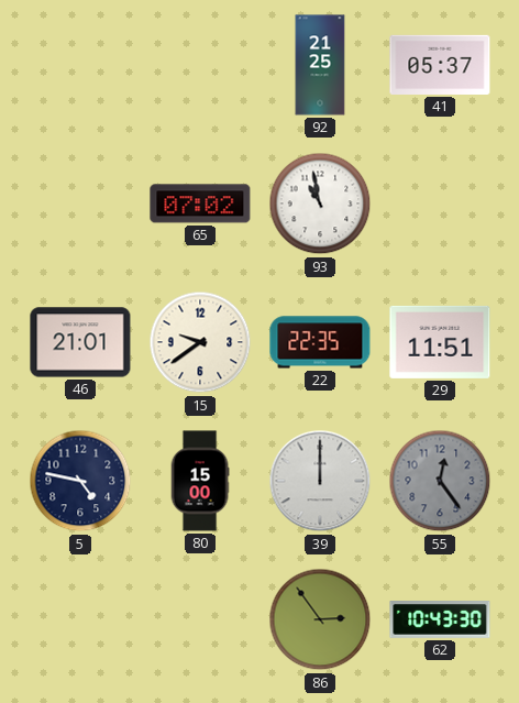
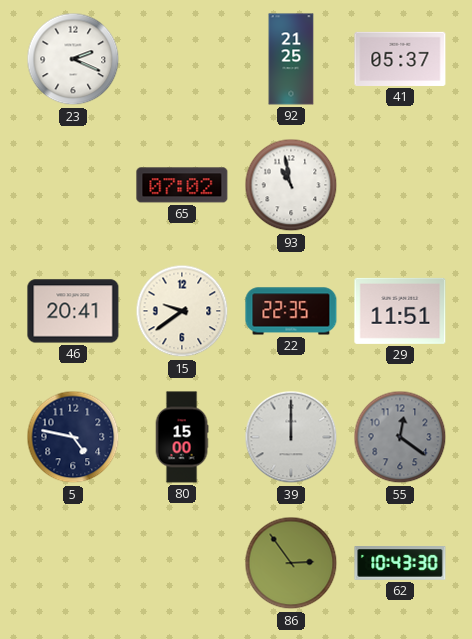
23: none -> 2:19
46: 21:01 -> 20:41
55: 12:24 -> 12:21
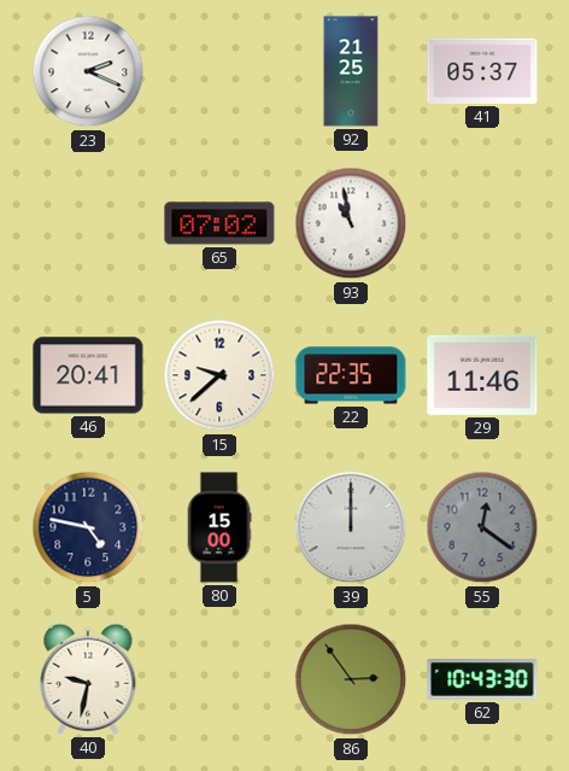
15: 9:39 -> 9:38
29: 11:51 -> 11:46
40: none -> 9:32
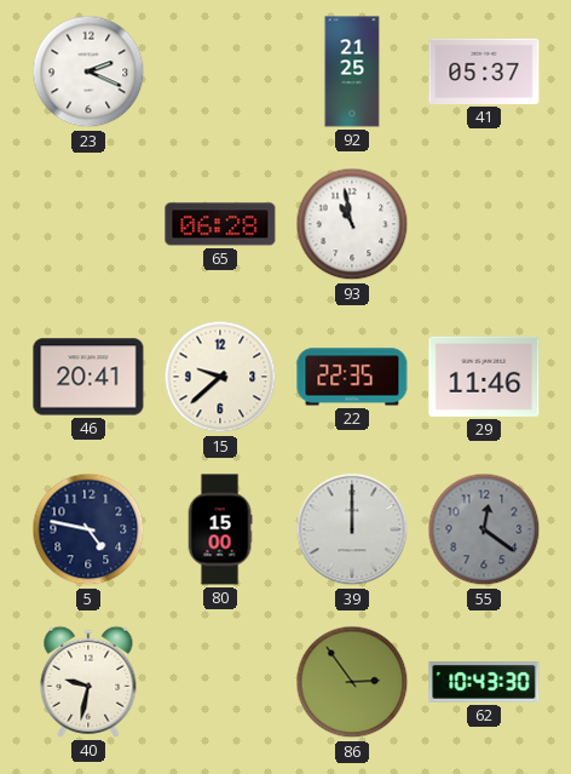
65: 07:02 -> 06:28
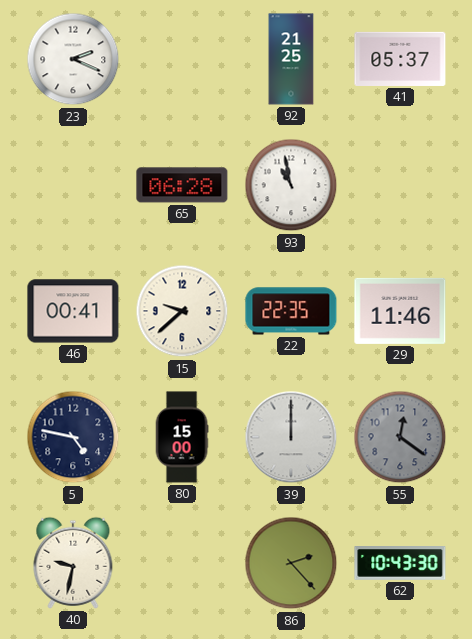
46: 20:41 -> 00:41
86: 2:54 -> 2:23
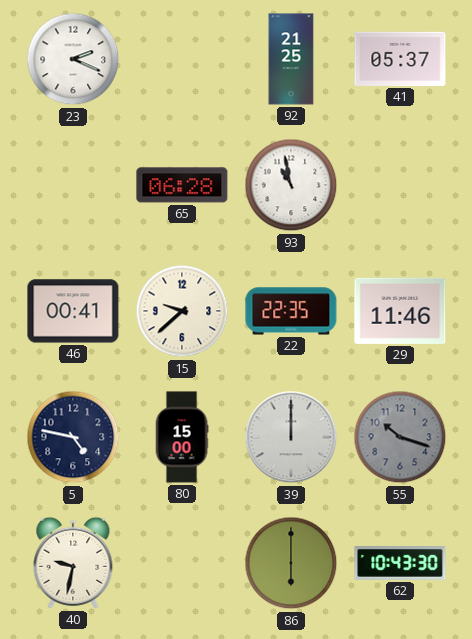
55: 12:21 -> 10:18
86: 2:23 -> 6:00
